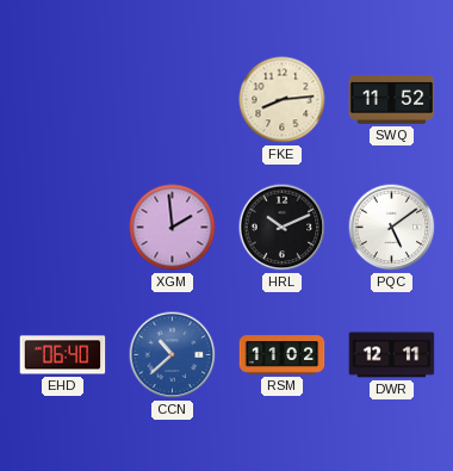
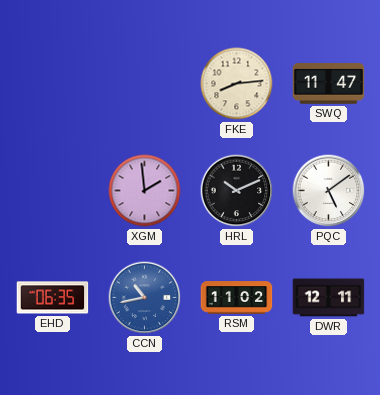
SWQ: 11:52 -> 11:47
EHD: 06:40 -> 06:35
CCN: 10:38 -> 10:43
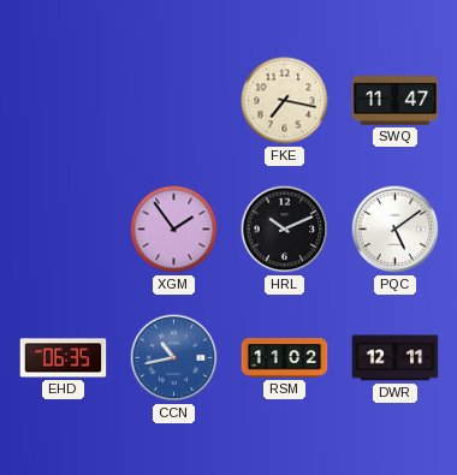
FKE: 8:14 -> 7:17
XGM: 1:59 -> 1:54
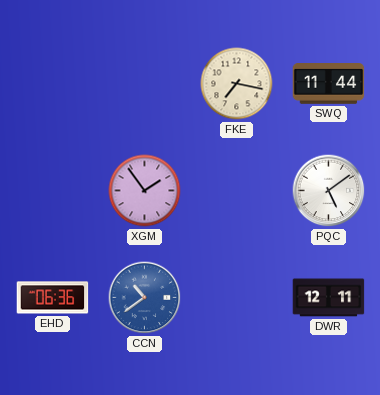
SWQ: 11:47 -> 11:44
HRL: 10:11 -> none
EHD: 06:35 -> 06:36
CCN: 10:43 -> 10:39
RSM: 11:02 -> none
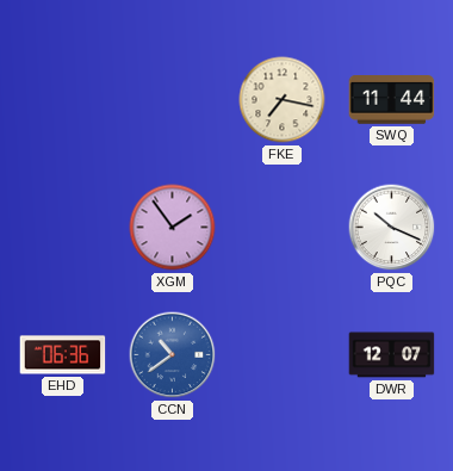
PQC: 5:09 -> 10:19
DWR: 12:11 -> 12:07
